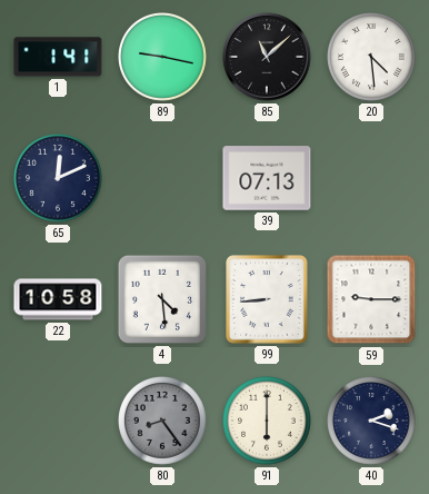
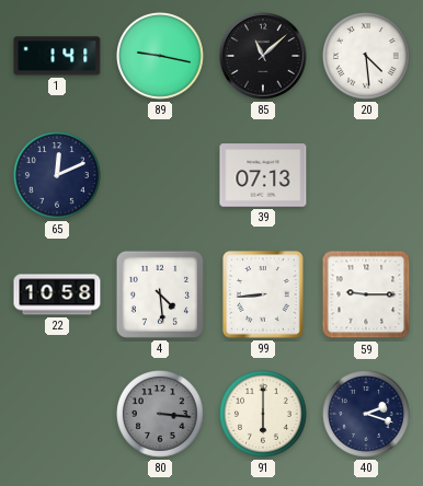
80: 8:24 -> 3:16
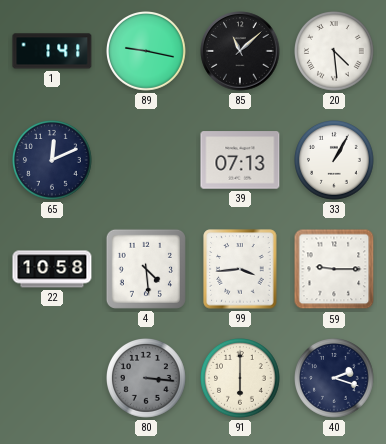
33: none -> 1:05
99: 8:44 -> 3:44
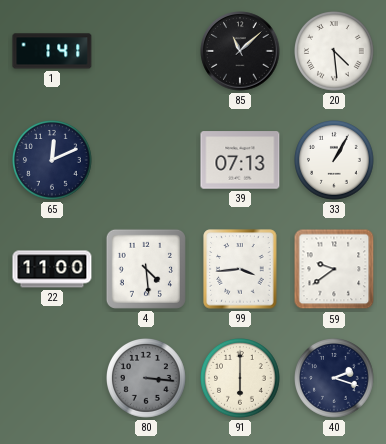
89: 9:17 -> none
22: 10:58 -> 11:00
59: 9:15 -> 9:39
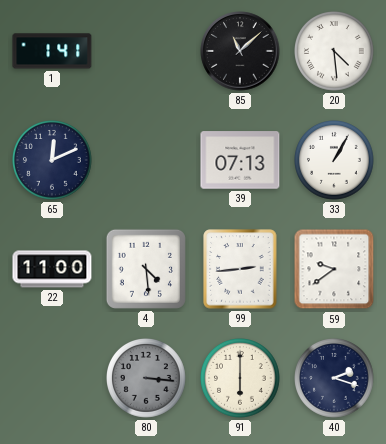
99: 3:44 -> 2:44
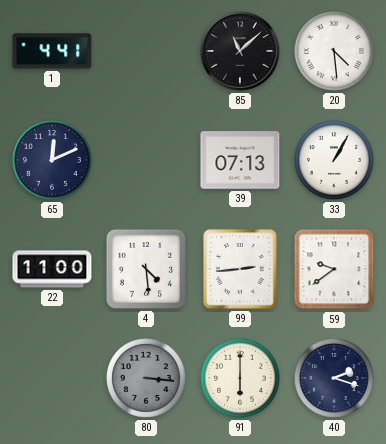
1: 1:41 -> 4:41
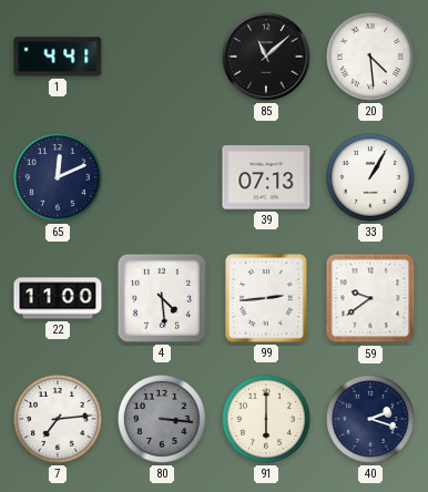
7: none -> 7:14
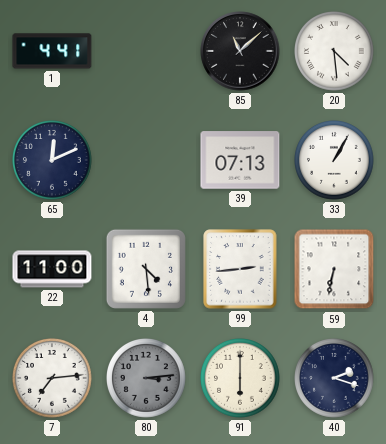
59: 9:39 -> 6:32
80: 3:16 -> 3:14
